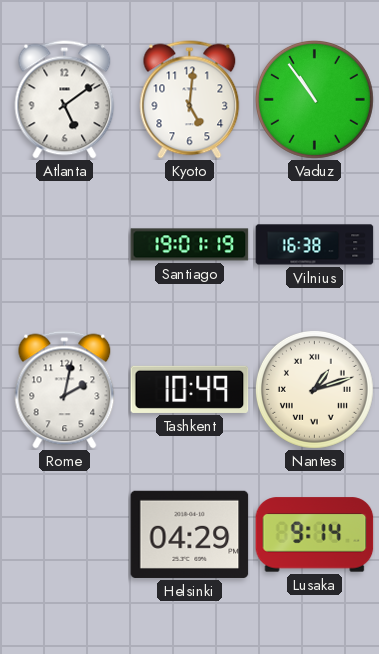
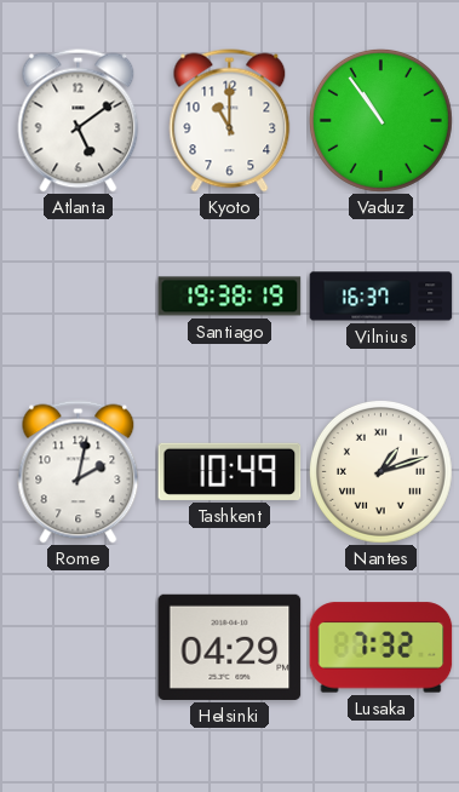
Kyoto: 5:01 -> 11:00
Santiago: 19:01 -> 19:38
Vilnius: 16:38 -> 16:37
Lusaka: 9:14 -> 7:32
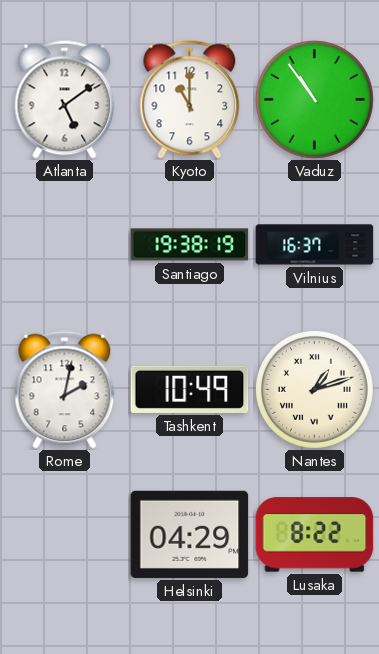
Lusaka: 7:32 -> 8:22
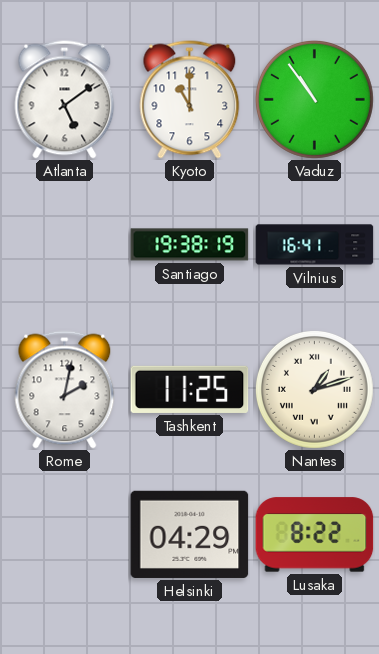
Vilnius: 16:37 -> 16:41
Tashkent: 10:49 -> 11:25
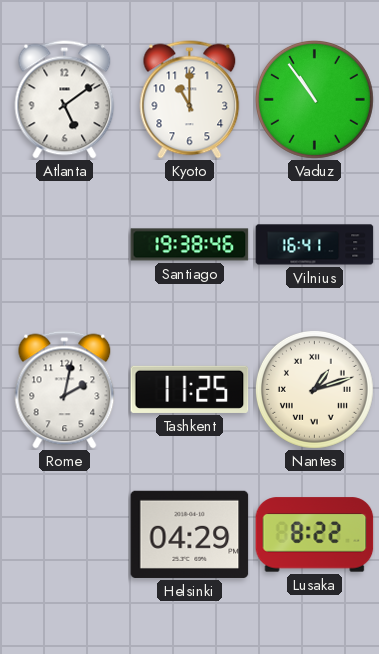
Santiago: 19:38:19 -> 19:38:46
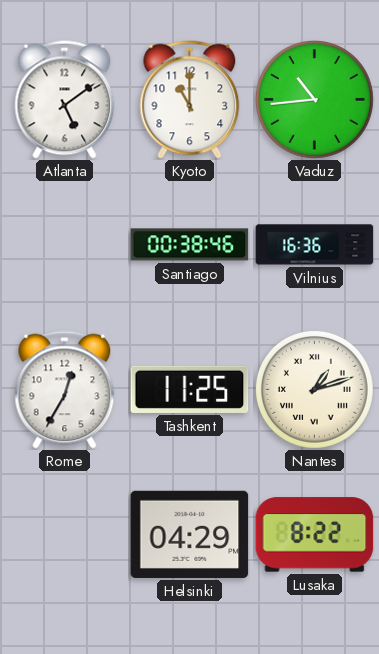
Vaduz: 10:54 -> 10:44
Santiago: 19:38 -> 00:38
Vilnius: 16:41 -> 16:36
Rome: 2:02 -> 12:35
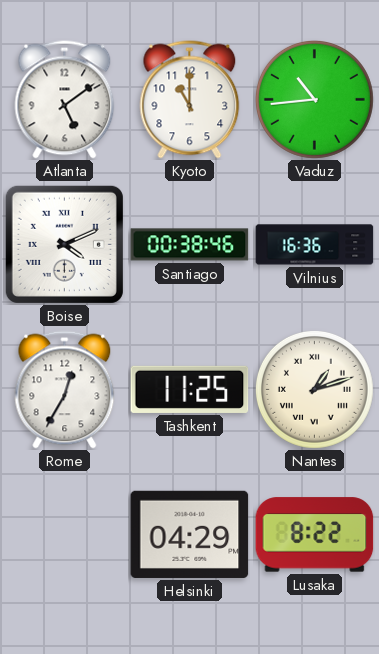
Boise: none -> 4:11
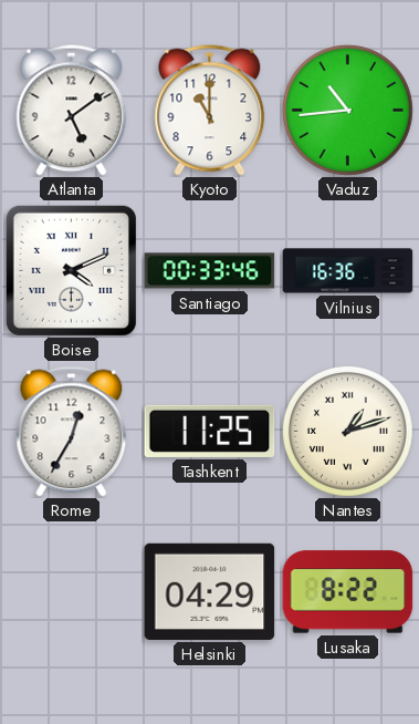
Santiago: 00:38 -> 00:33
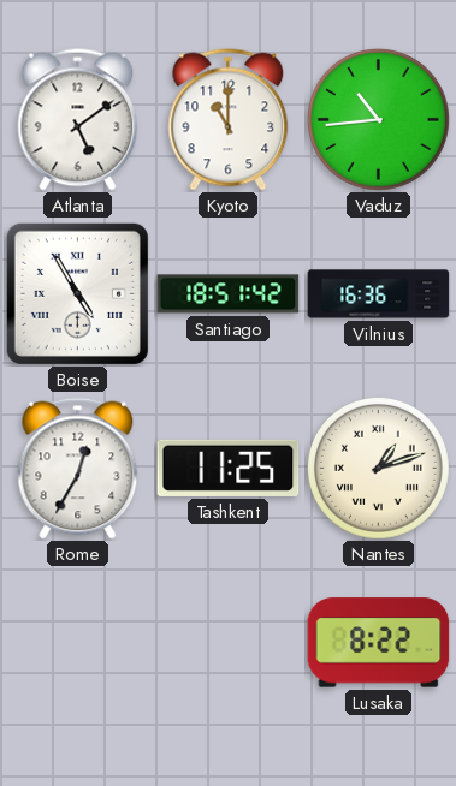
Boise: 4:11 -> 4:55
Santiago: 00:33 -> 18:51
Helsinki: 04:29 -> none
